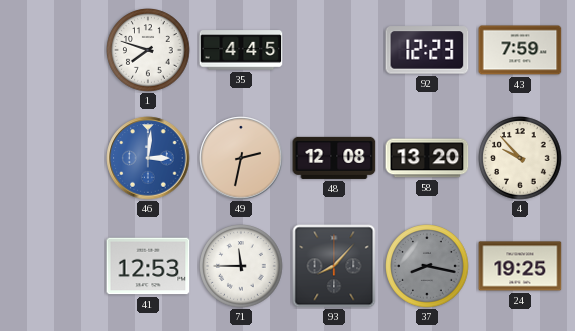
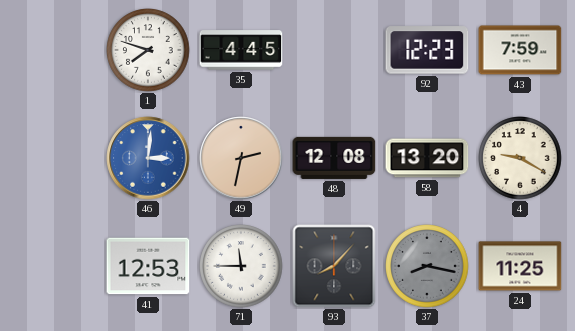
4: 9:53 -> 9:20
24: 19:25 -> 11:25
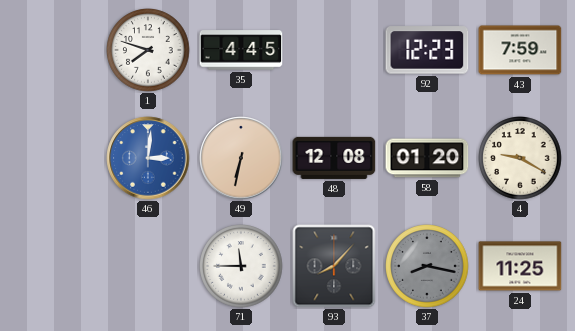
49: 2:32 -> 6:32
58: 13:20 -> 01:20
41: 12:53 -> none
